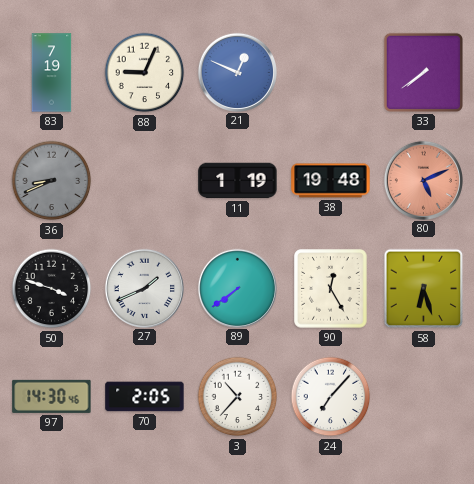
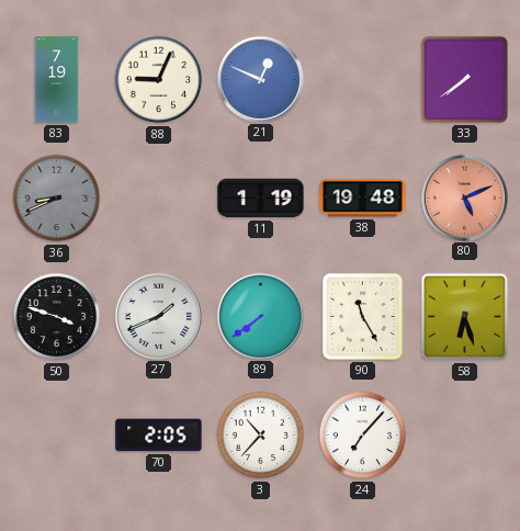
90: 12:25 -> 11:25
97: 14:30 -> none
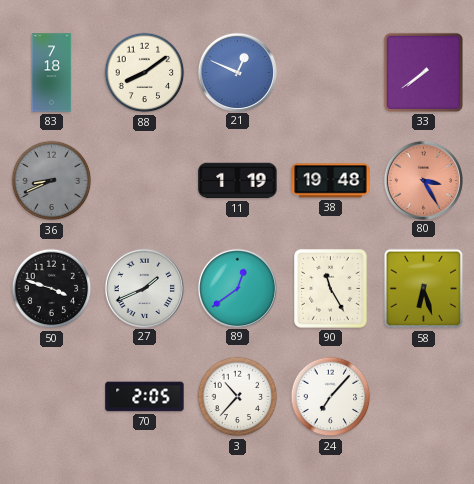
83: 7:19 -> 7:18
88: 9:04 -> 8:09
80: 5:11 -> 3:25
89: 7:39 -> 12:39
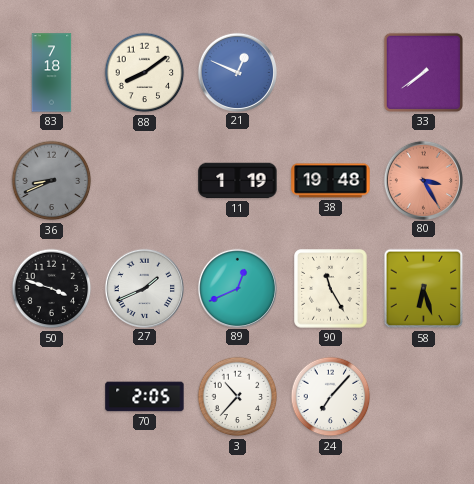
89: 12:39 -> 12:41
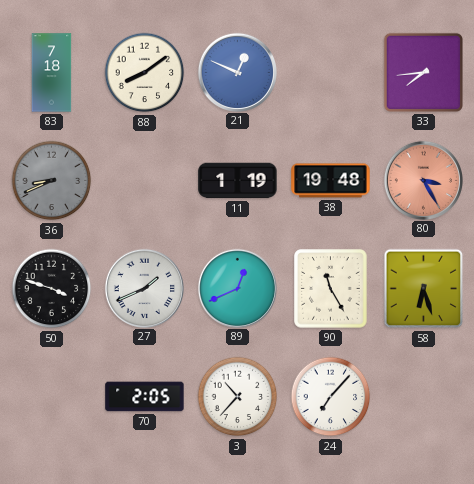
33: 7:39 -> 7:44
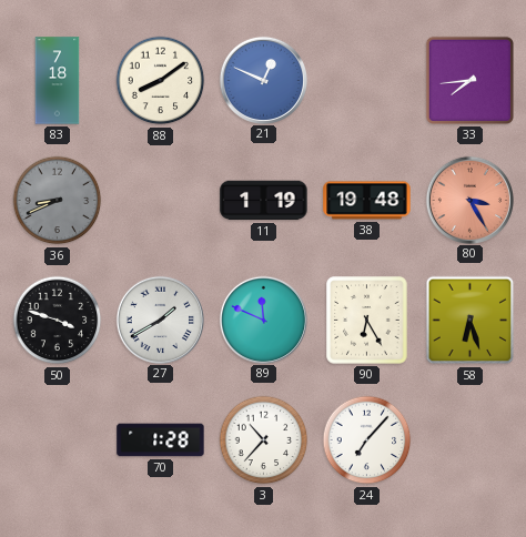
27: 1:41 -> 1:40
89: 12:41 -> 11:49
90: 11:25 -> 6:25
70: 2:05 -> 1:28
